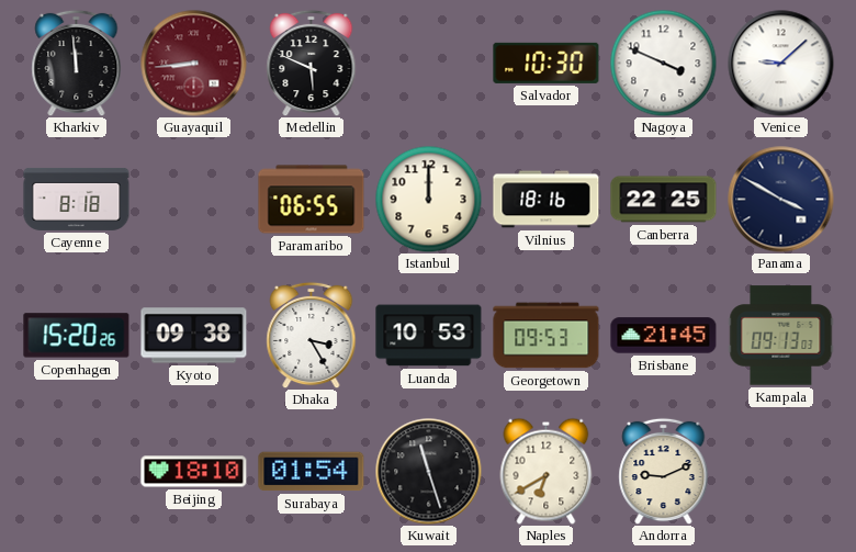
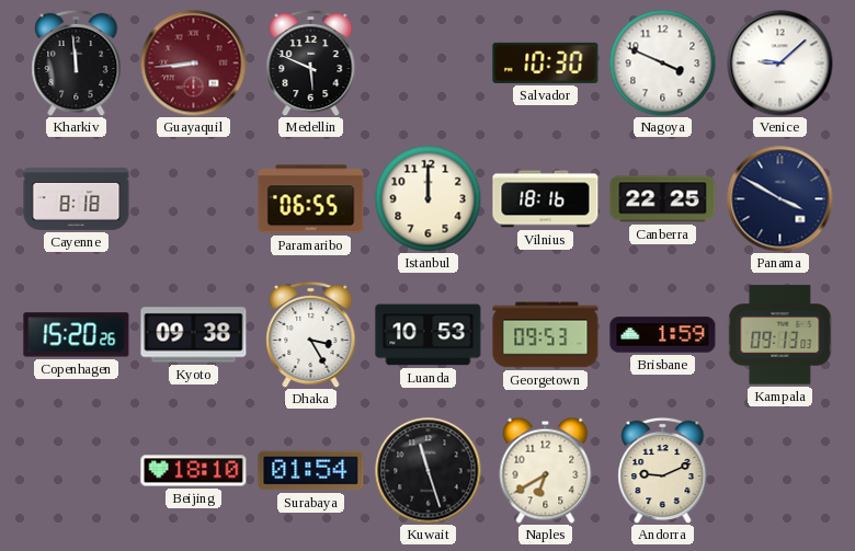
Brisbane: 21:45 -> 1:59
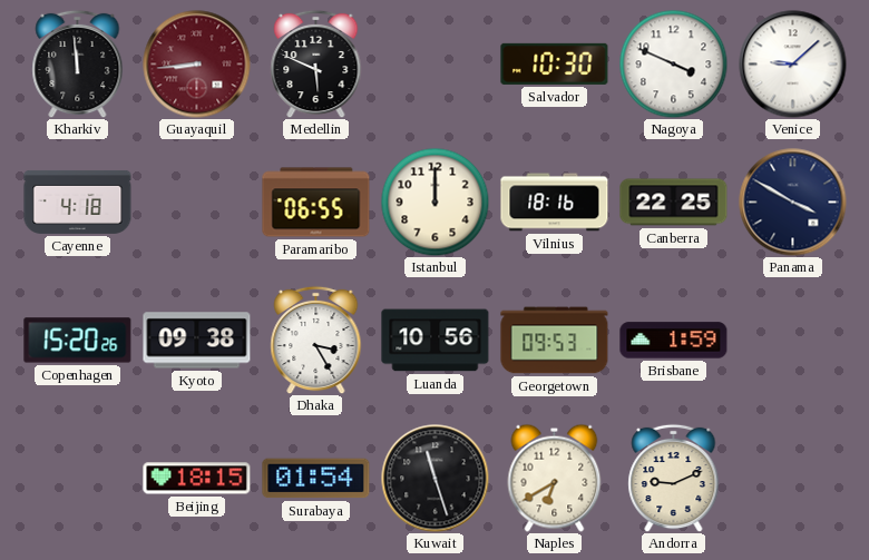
Cayenne: 8:18 -> 4:18
Luanda: 10:53 -> 10:56
Kampala: 09:13 -> none
Beijing: 18:10 -> 18:15
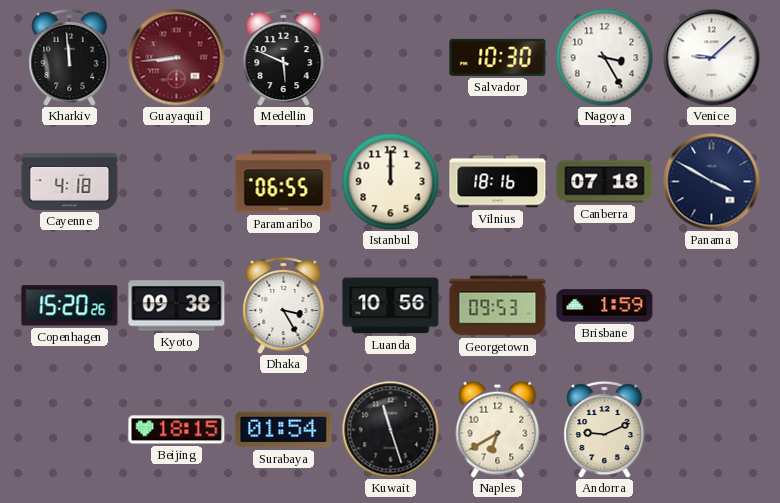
Nagoya: 3:49 -> 3:25
Canberra: 22:25 -> 07:18
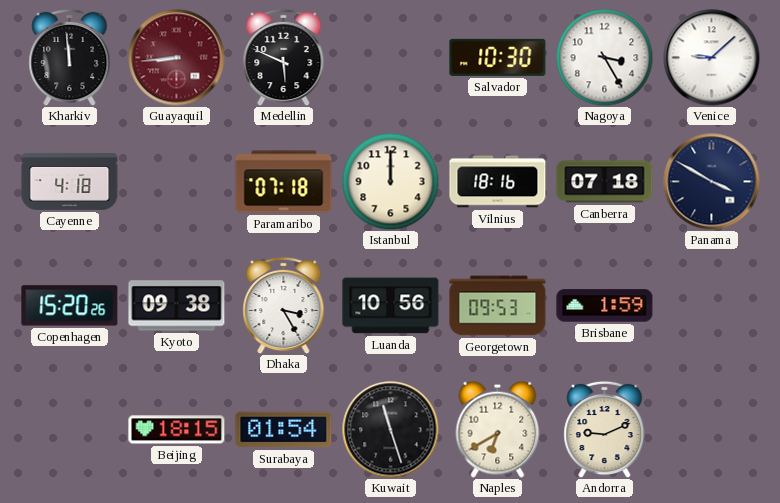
Paramaribo: 06:55 -> 07:18
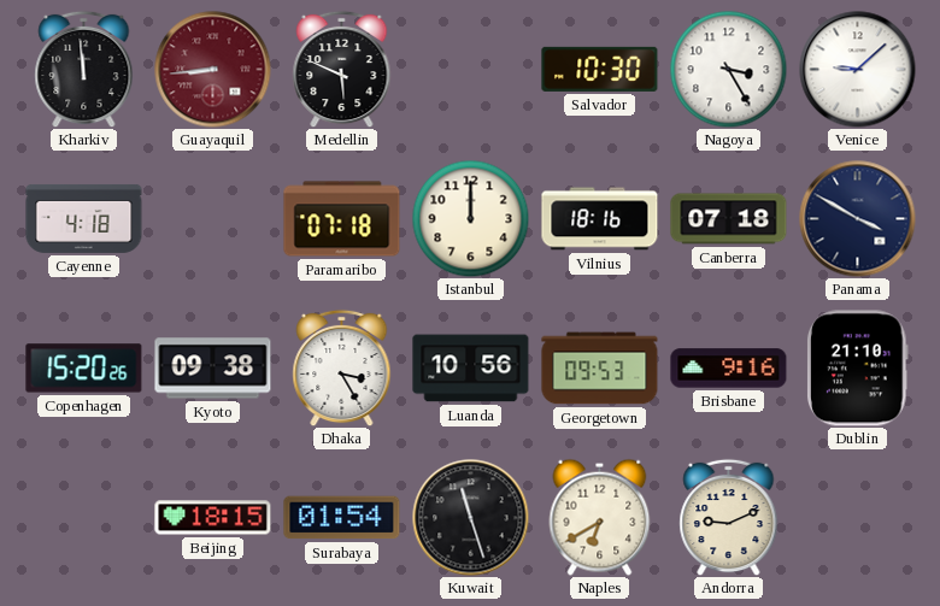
Brisbane: 1:59 -> 9:16
Dublin: none -> 21:10
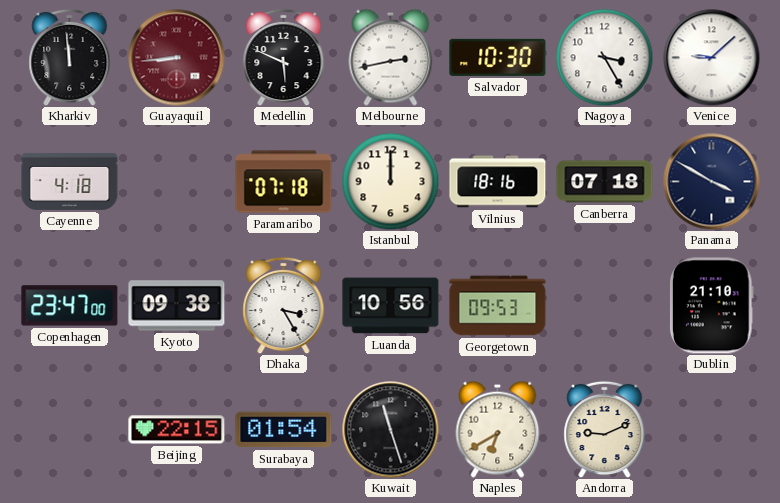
Melbourne: none -> 2:43
Copenhagen: 15:20 -> 23:47
Brisbane: 9:16 -> none
Beijing: 18:15 -> 22:15
